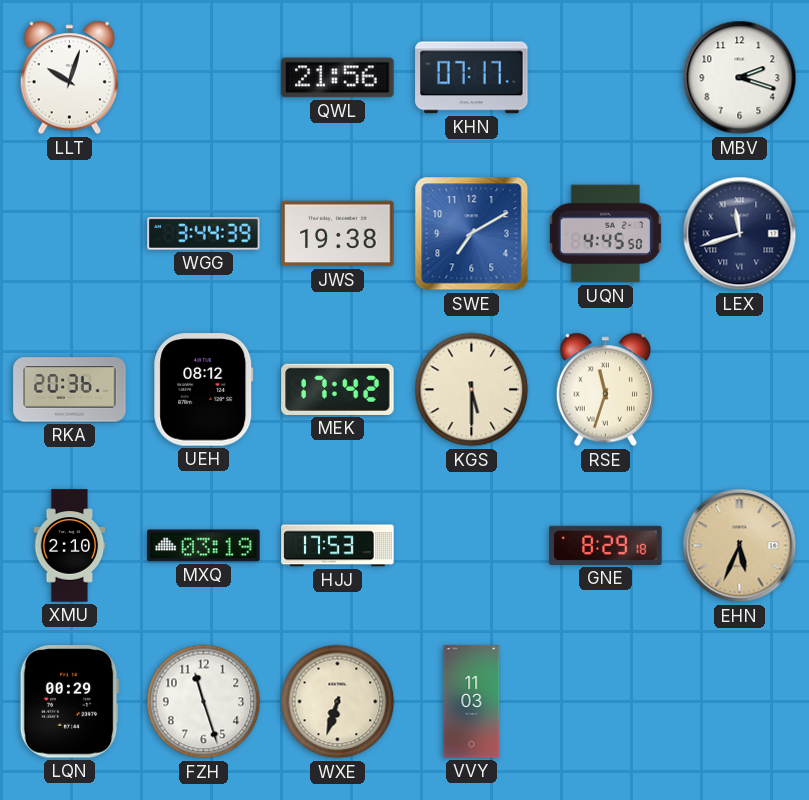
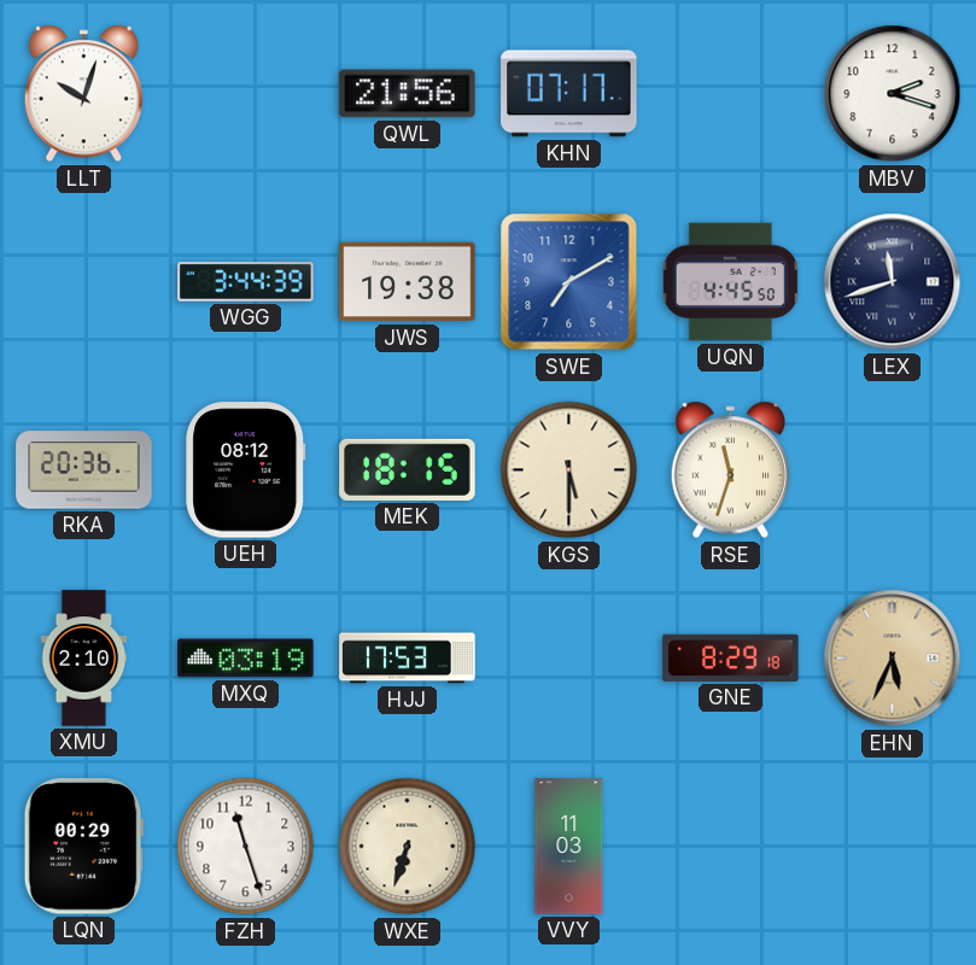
MEK: 17:42 -> 18:15
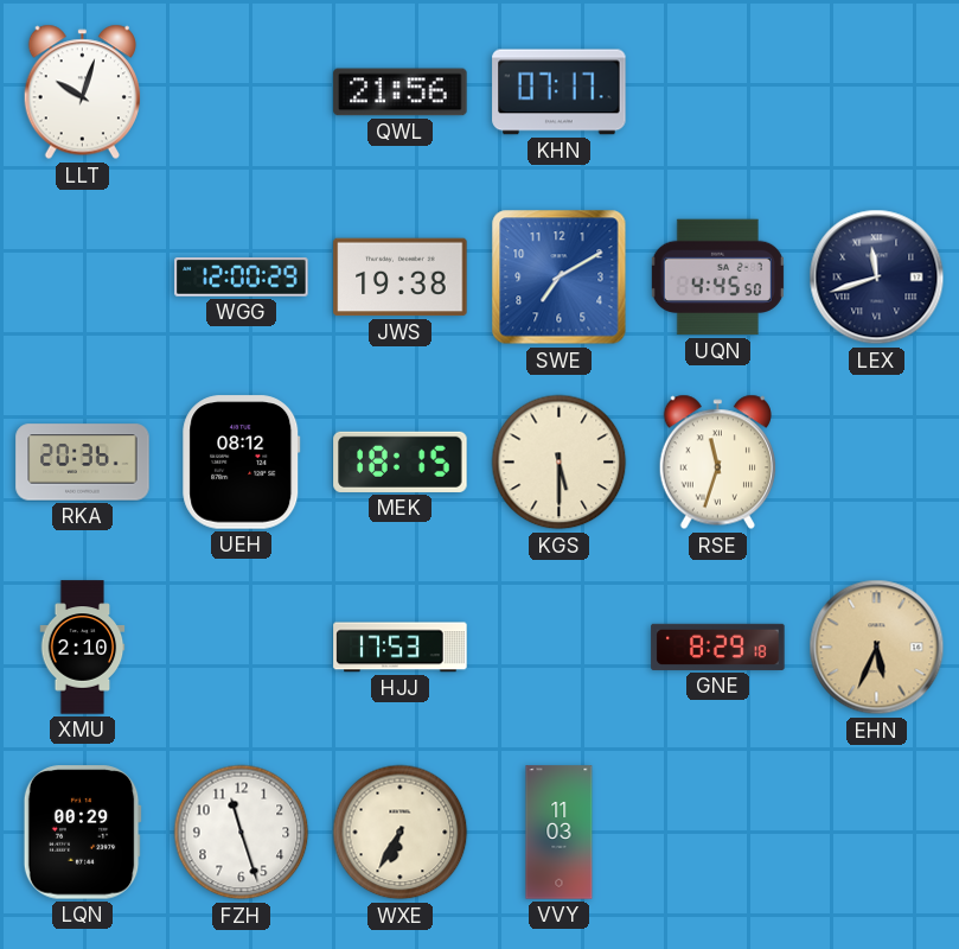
MBV: 2:18 -> none
WGG: 3:44 -> 12:00
MXQ: 03:19 -> none
WXE: 6:33 -> 6:35
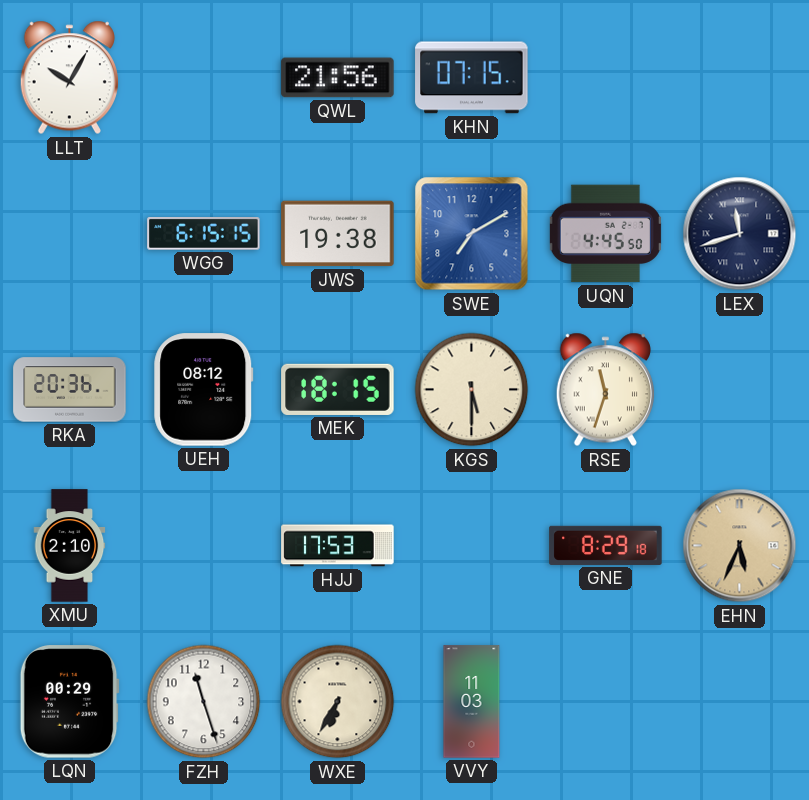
LLT: 10:03 -> 10:05
KHN: 07:17 -> 07:15
WGG: 12:00 -> 6:15
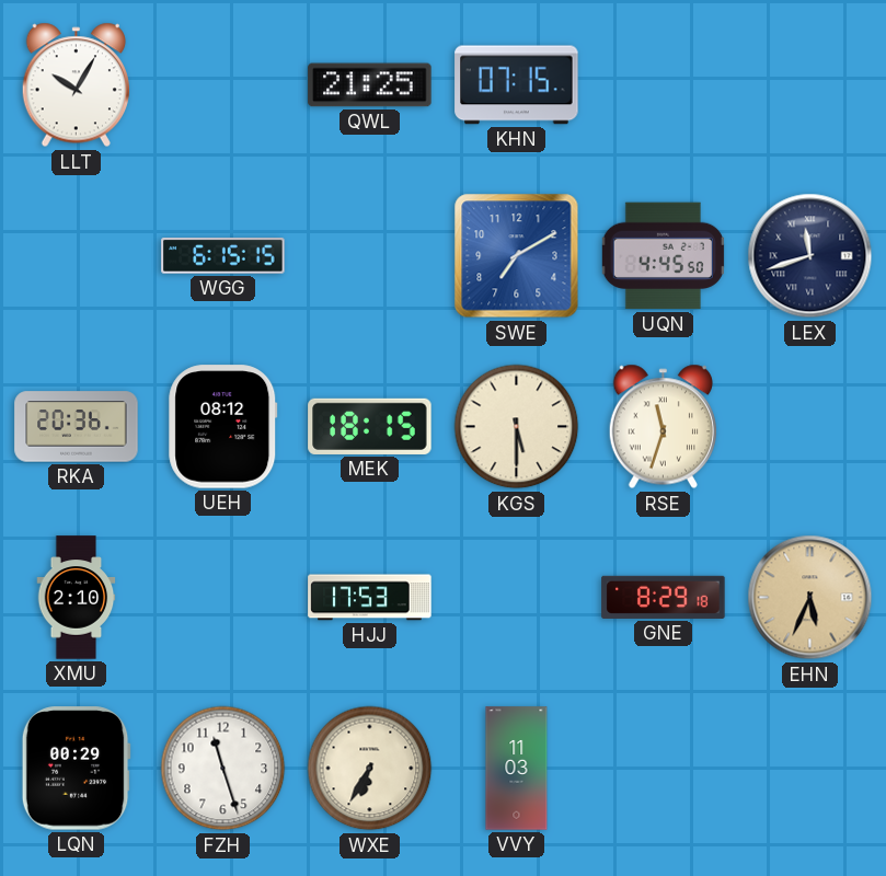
QWL: 21:56 -> 21:25
JWS: 19:38 -> none
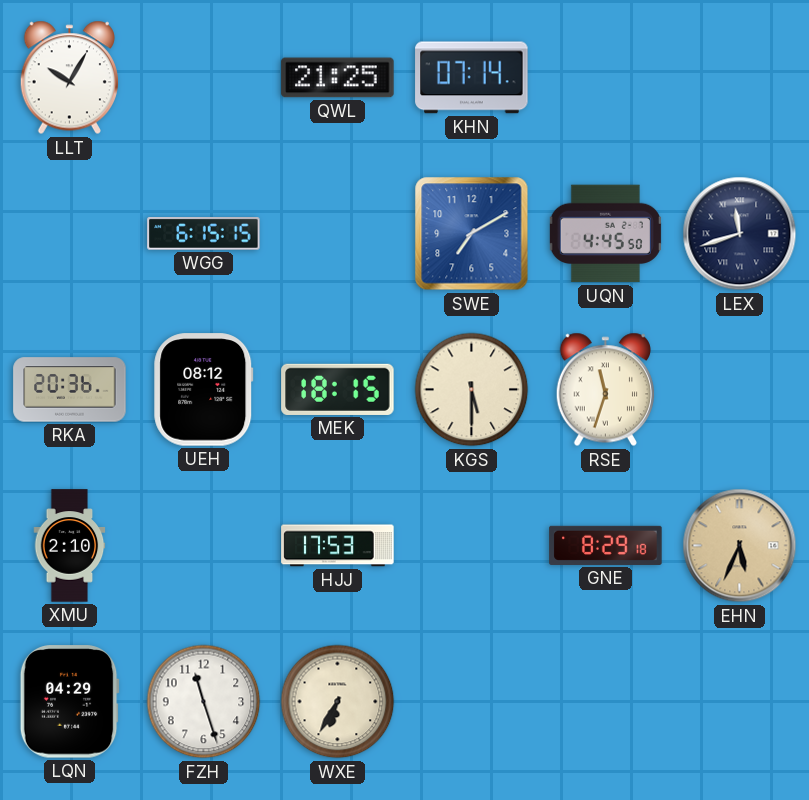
KHN: 07:15 -> 07:14
LQN: 00:29 -> 04:29
VVY: 11:03 -> none
